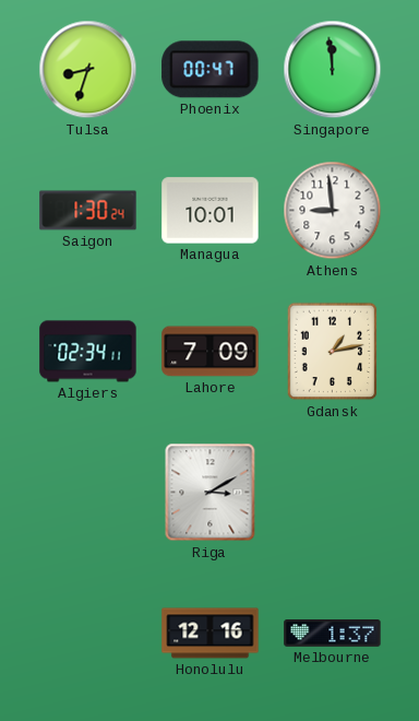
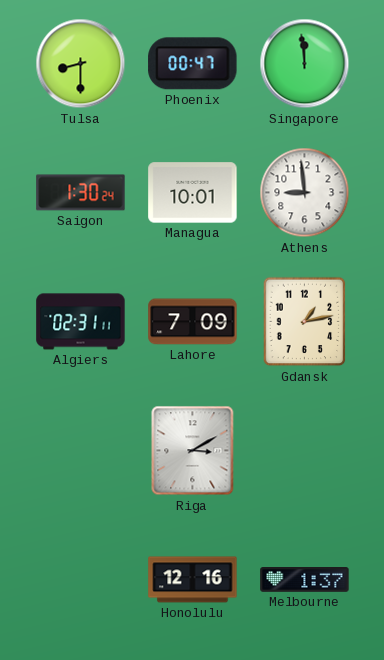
Tulsa: 8:33 -> 8:30
Algiers: 02:34 -> 02:31
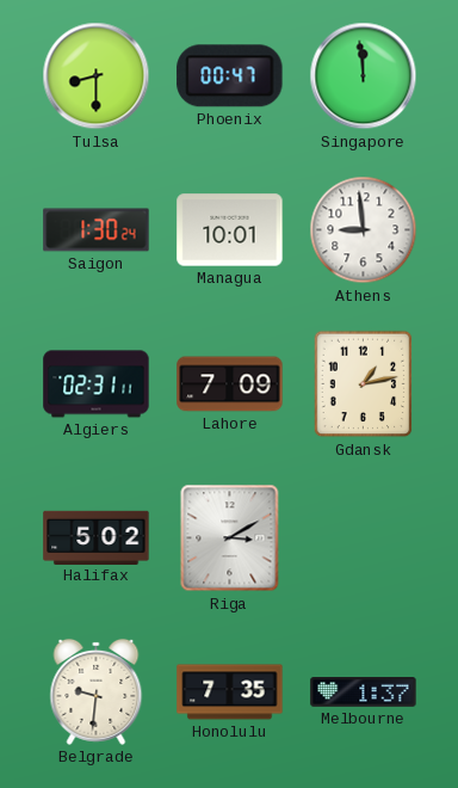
Halifax: none -> 5:02
Belgrade: none -> 9:31
Honolulu: 12:16 -> 7:35
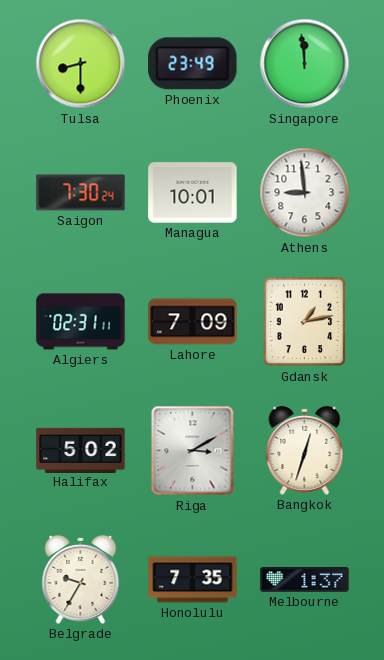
Phoenix: 00:47 -> 23:49
Saigon: 1:30 -> 7:30
Bangkok: none -> 12:33
Belgrade: 9:31 -> 9:35
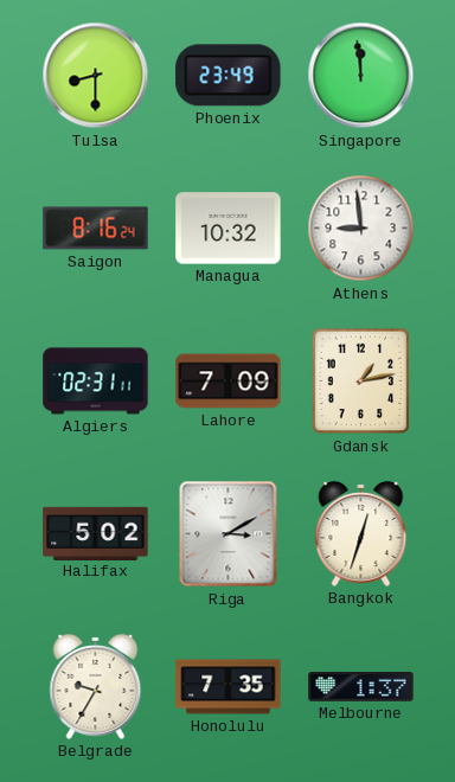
Saigon: 7:30 -> 8:16
Managua: 10:01 -> 10:32
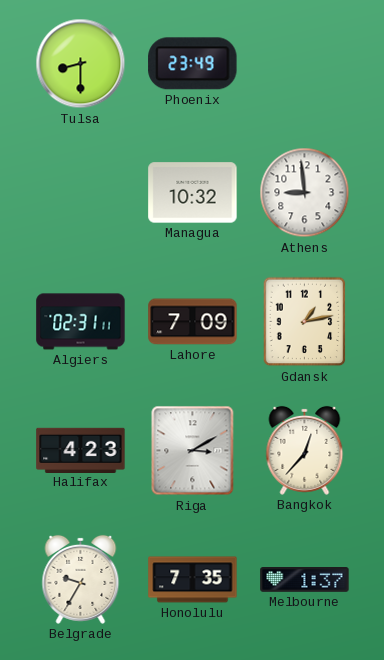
Singapore: 11:59 -> none
Saigon: 8:16 -> none
Halifax: 5:02 -> 4:23
Bangkok: 12:33 -> 12:37
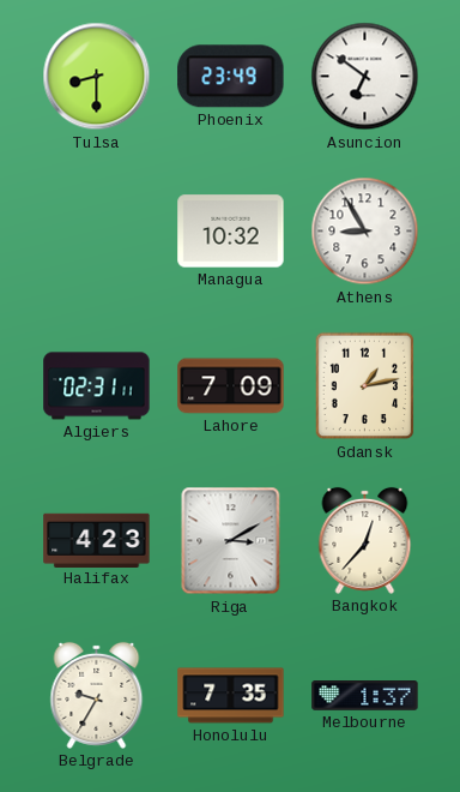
Asuncion: none -> 6:51
Athens: 8:59 -> 8:55
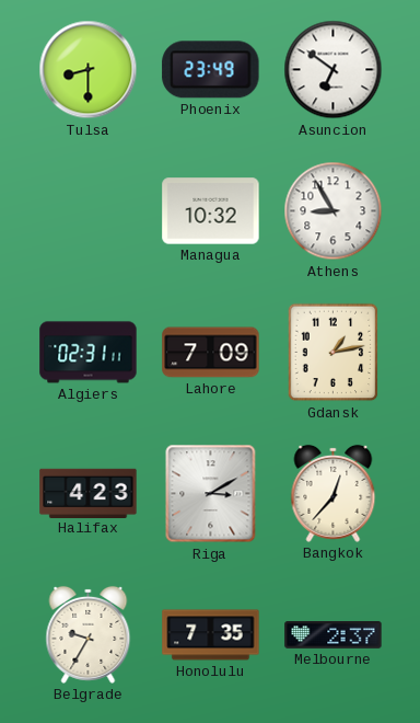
Melbourne: 1:37 -> 2:37
